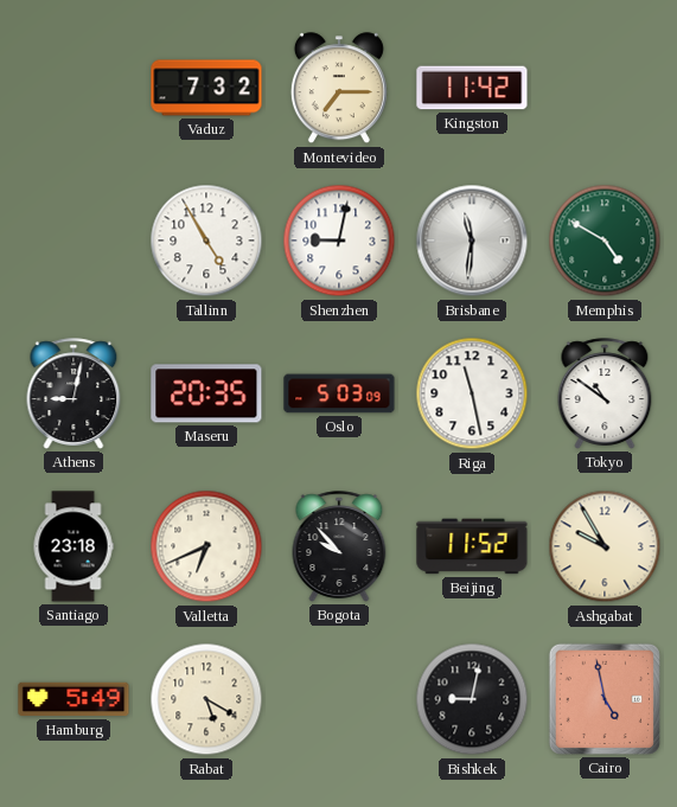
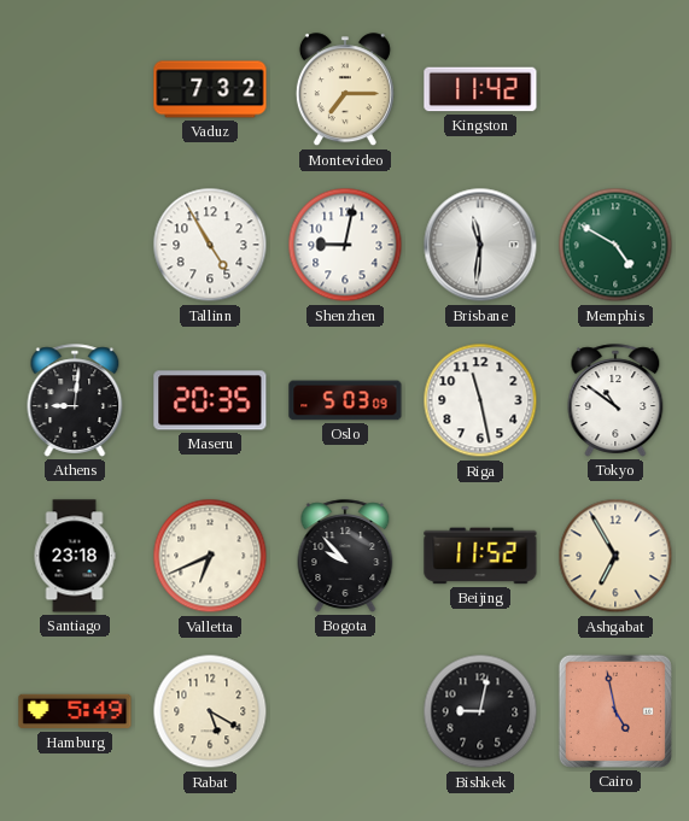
Athens: 9:02 -> 9:01
Ashgabat: 9:55 -> 6:55
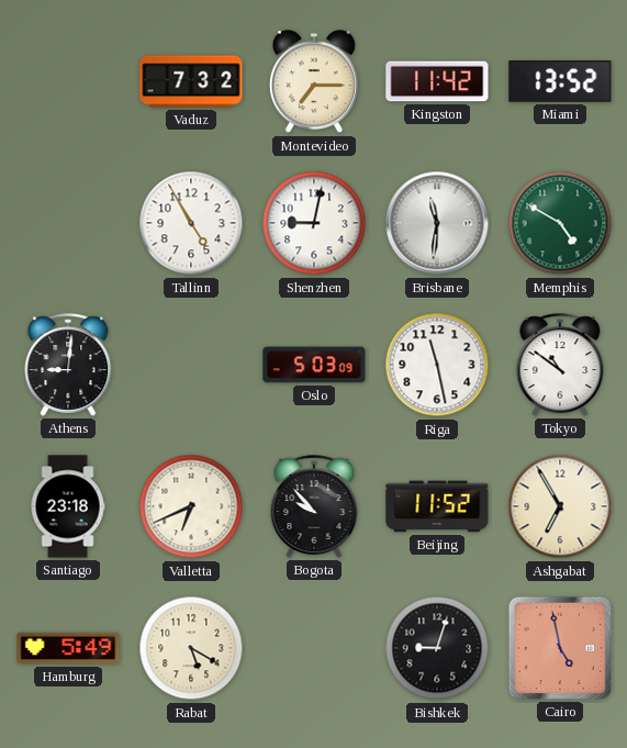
Miami: none -> 13:52
Maseru: 20:35 -> none
Bishkek: 9:02 -> 9:03
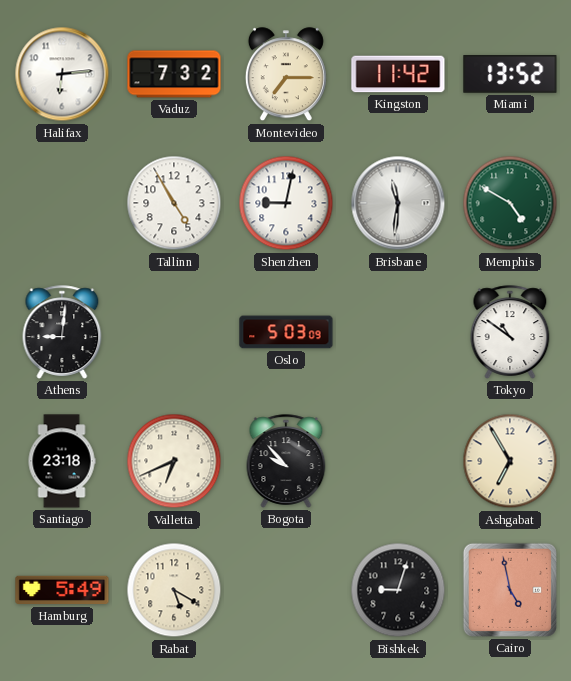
Halifax: none -> 6:14
Riga: 11:28 -> none
Beijing: 11:52 -> none
